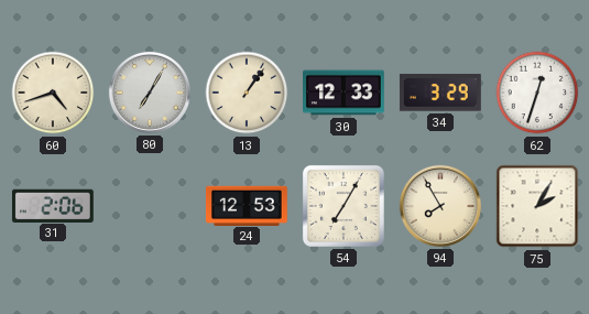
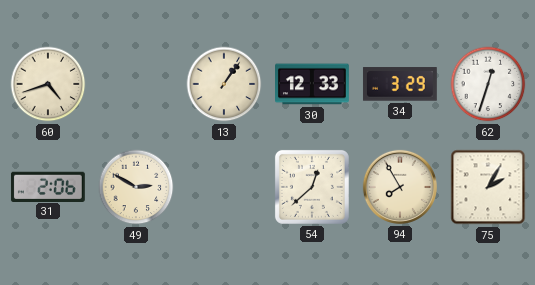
80: 7:05 -> none
49: none -> 2:50
24: 12:53 -> none
54: 7:05 -> 12:38
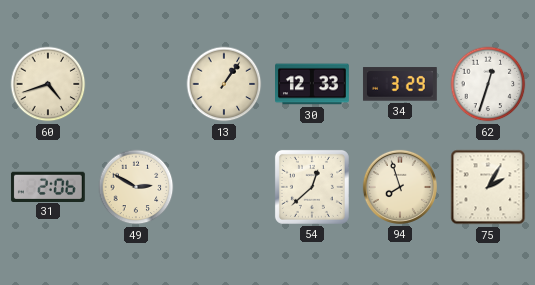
94: 7:55 -> 7:57
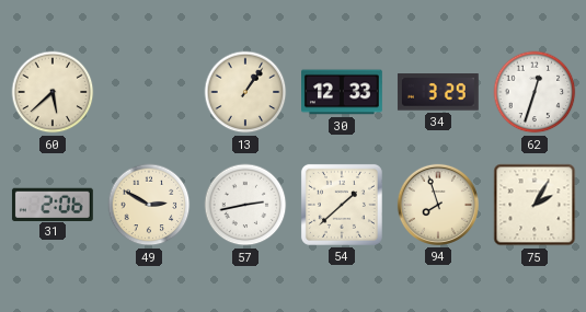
60: 4:42 -> 5:38
57: none -> 2:43
54: 12:38 -> 1:38
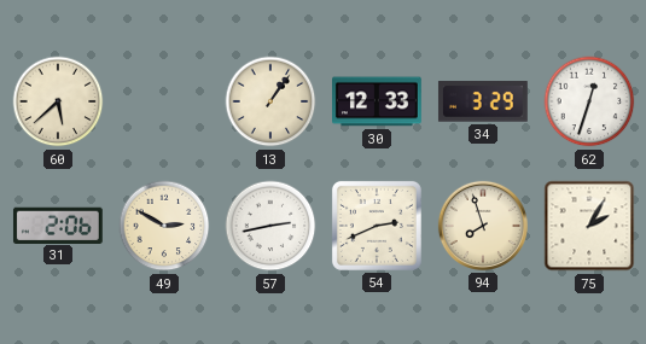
54: 1:38 -> 2:41
